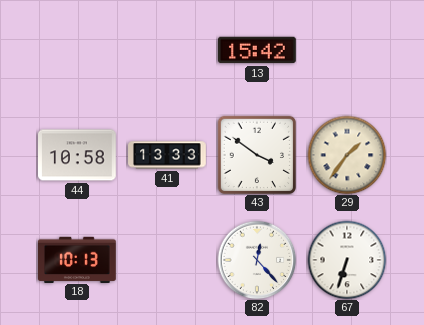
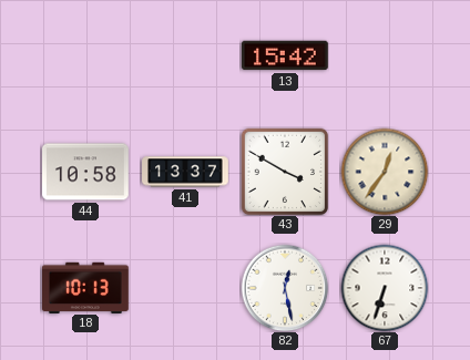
41: 13:33 -> 13:37
43: 3:51 -> 3:50
29: 1:36 -> 12:36
82: 12:23 -> 12:28
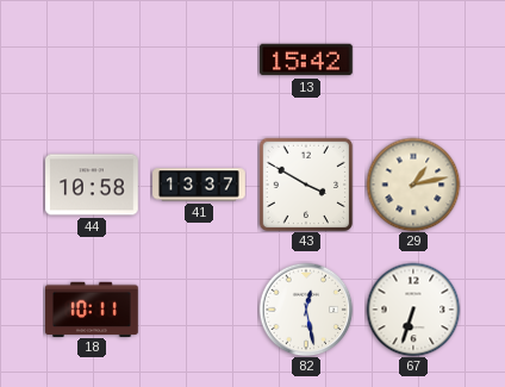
29: 12:36 -> 1:13
18: 10:13 -> 10:11
